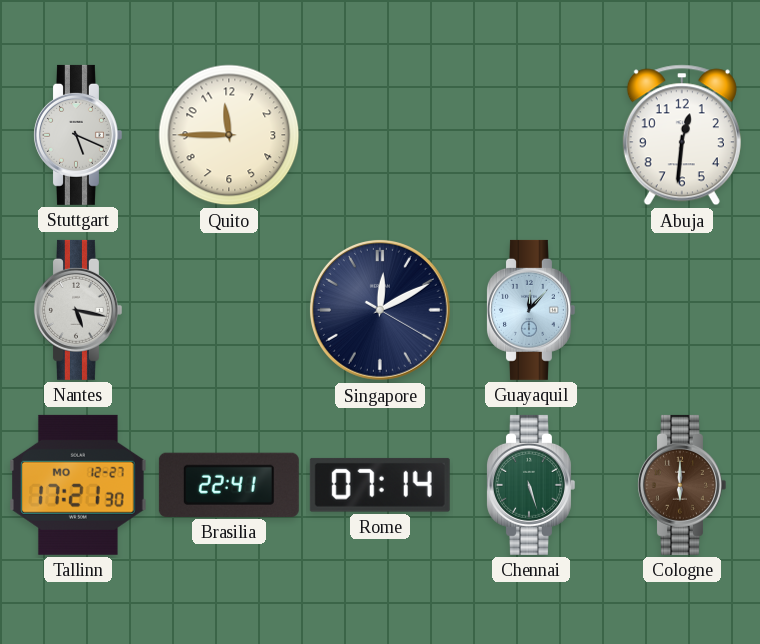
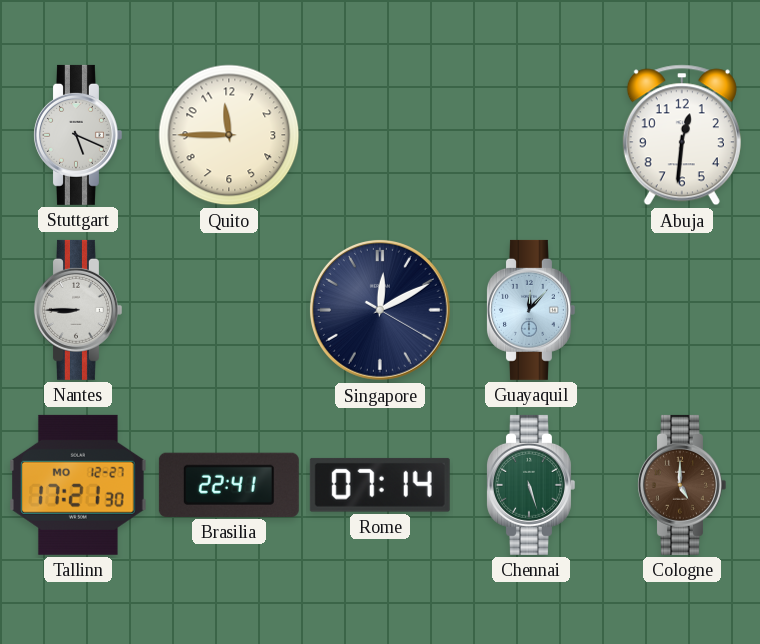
Nantes: 5:17 -> 8:45
Cologne: 6:00 -> 5:00
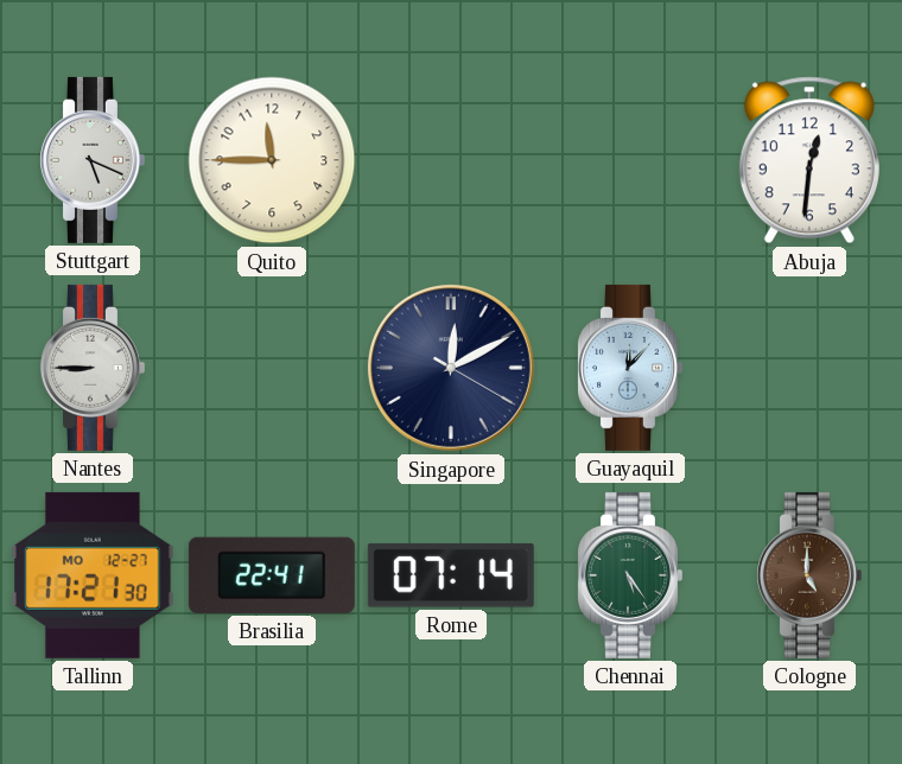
Chennai: 5:27 -> 5:24
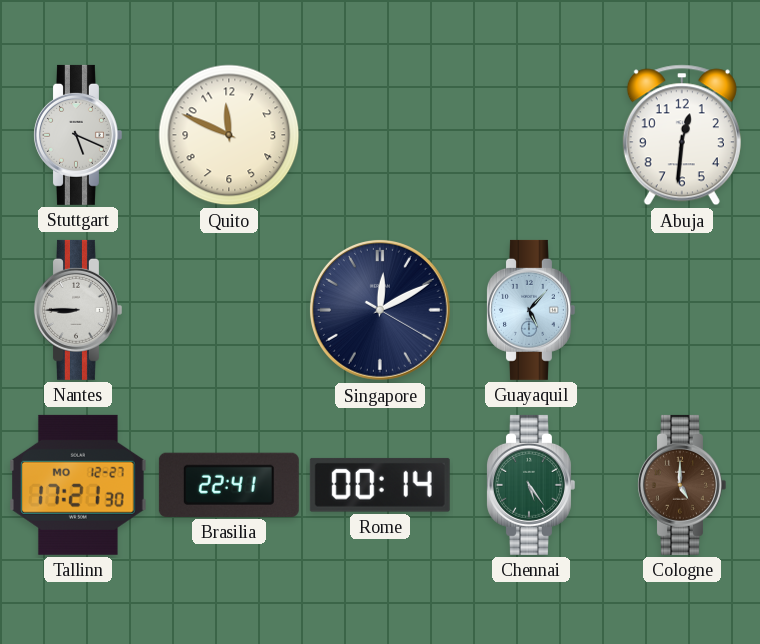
Quito: 11:45 -> 11:49
Guayaquil: 12:07 -> 5:07
Rome: 07:14 -> 00:14
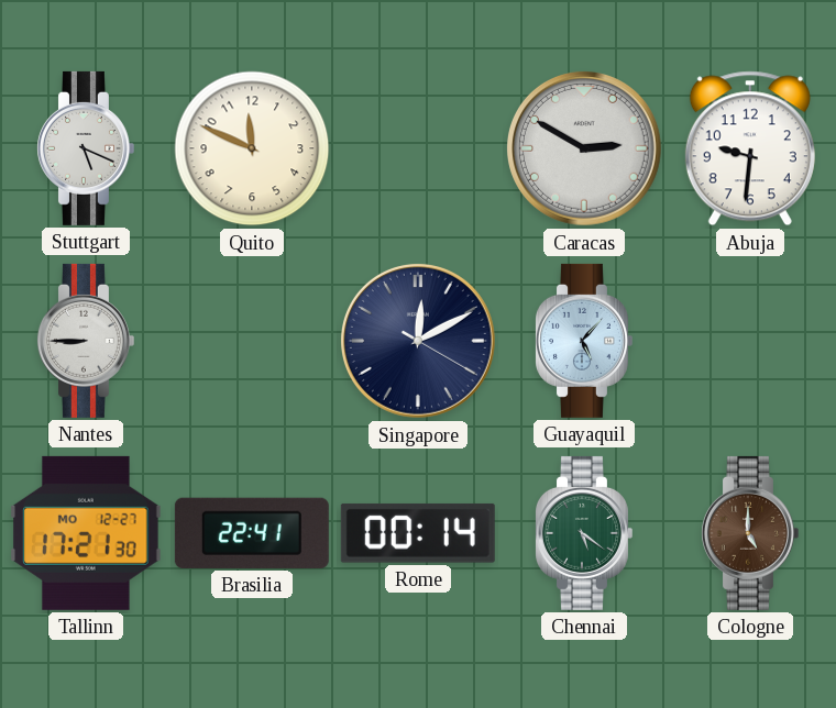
Caracas: none -> 2:50
Abuja: 12:31 -> 9:31
Chennai: 5:24 -> 5:21
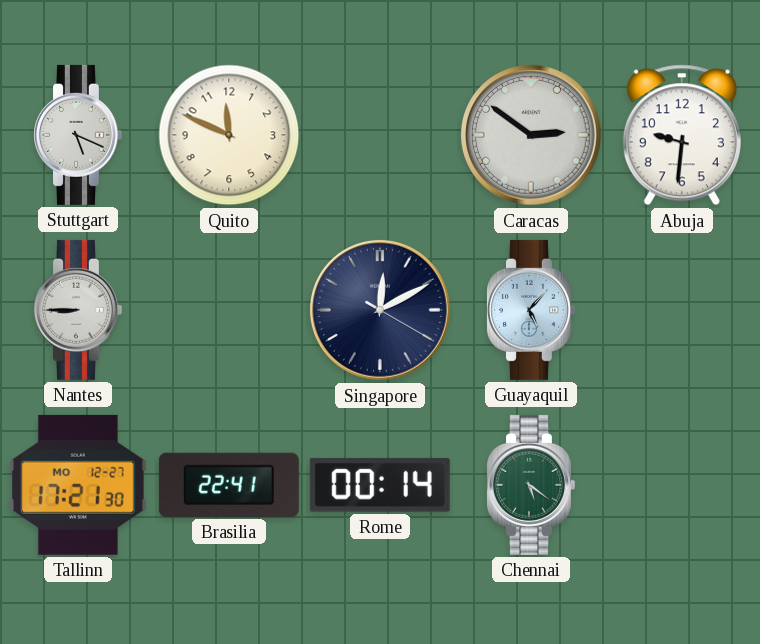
Caracas: 2:50 -> 2:51
Cologne: 5:00 -> none
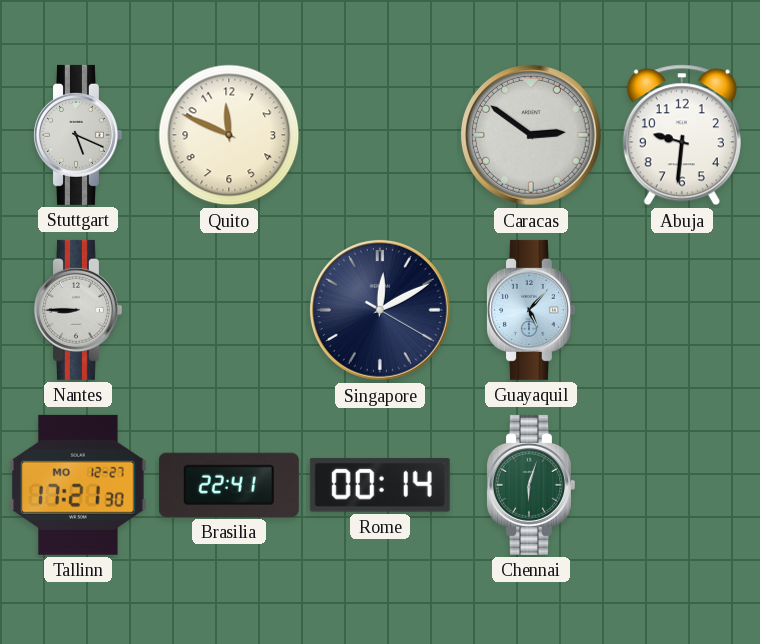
Chennai: 5:21 -> 6:03
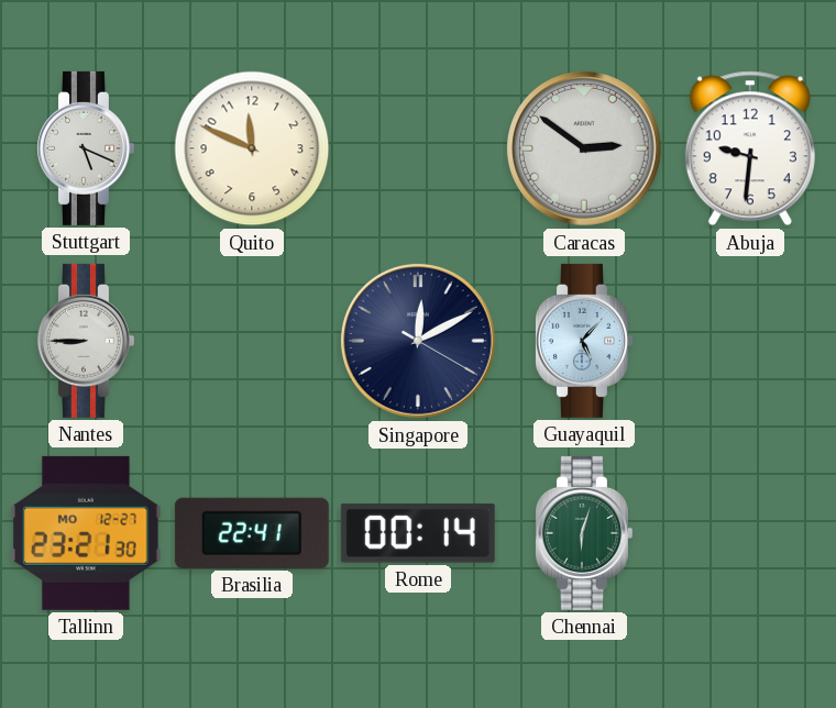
Tallinn: 17:21 -> 23:21
